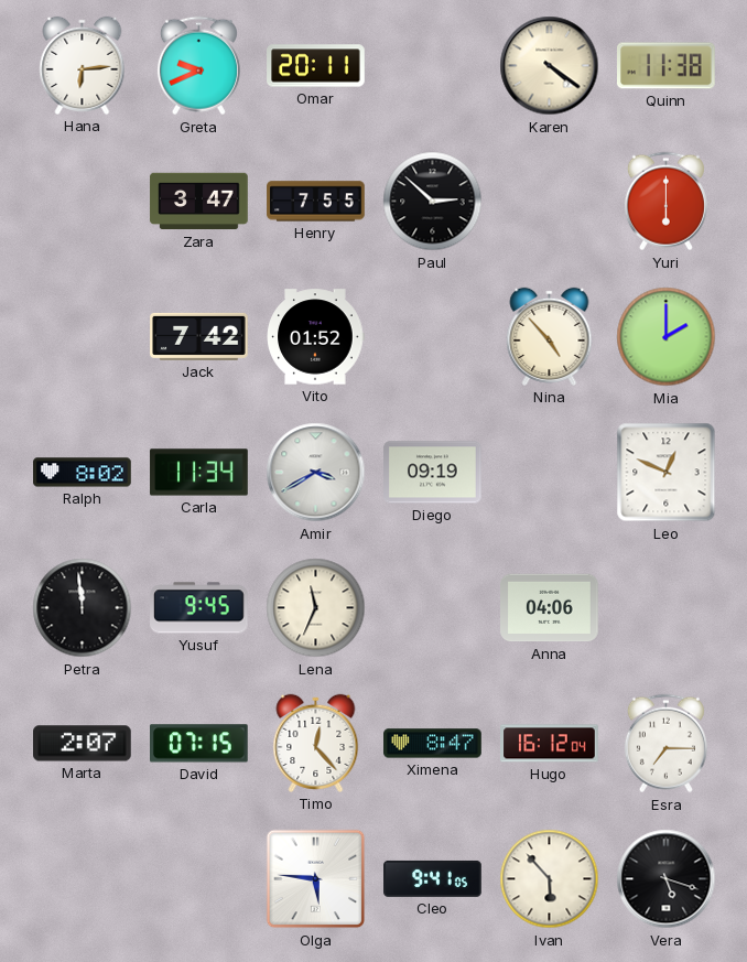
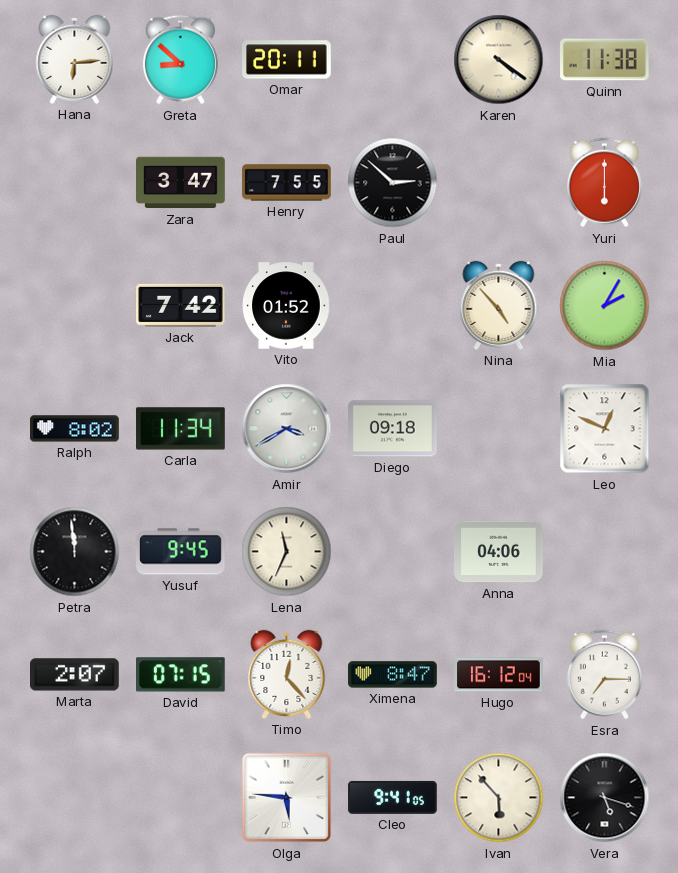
Greta: 9:41 -> 8:52
Mia: 2:00 -> 2:05
Diego: 09:19 -> 09:18
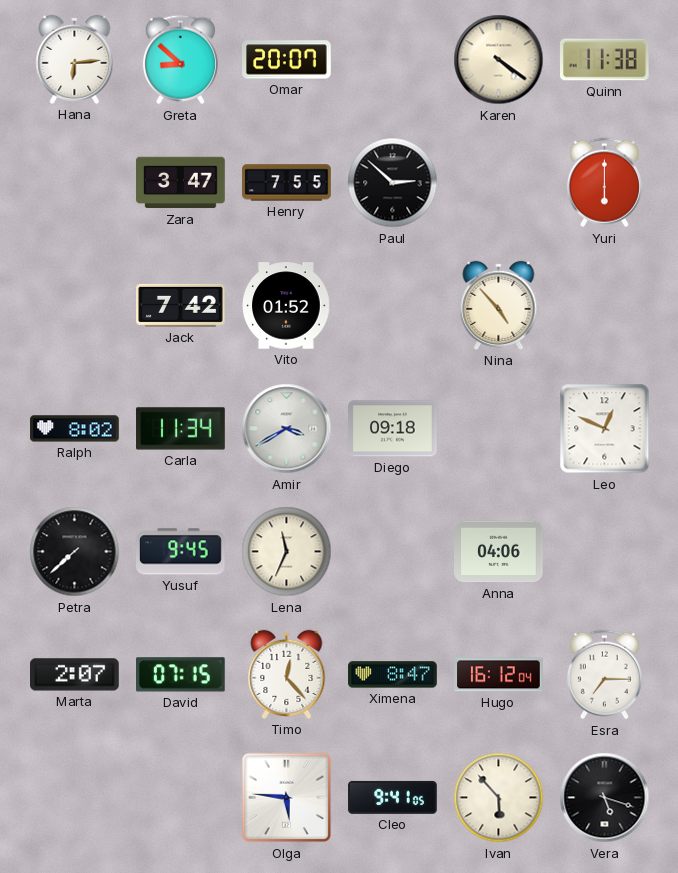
Omar: 20:11 -> 20:07
Mia: 2:05 -> none
Petra: 11:59 -> 7:38
